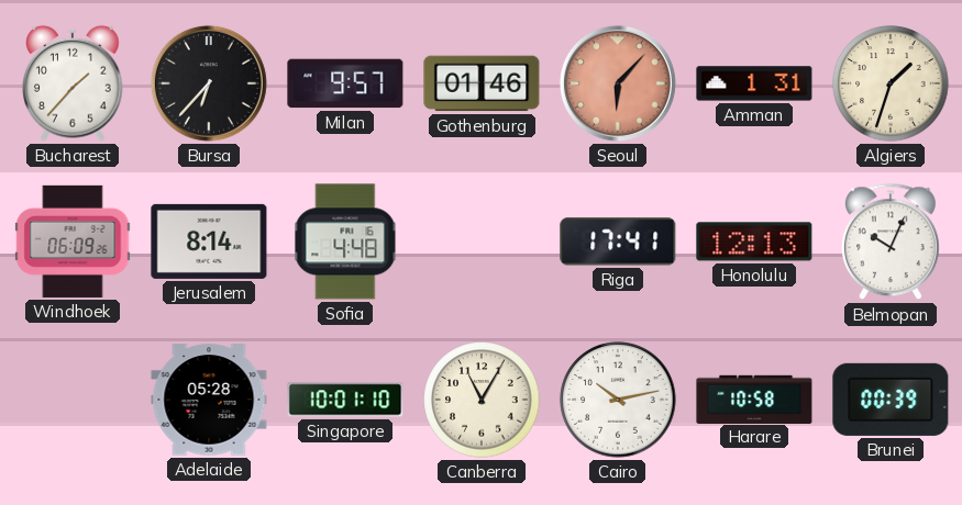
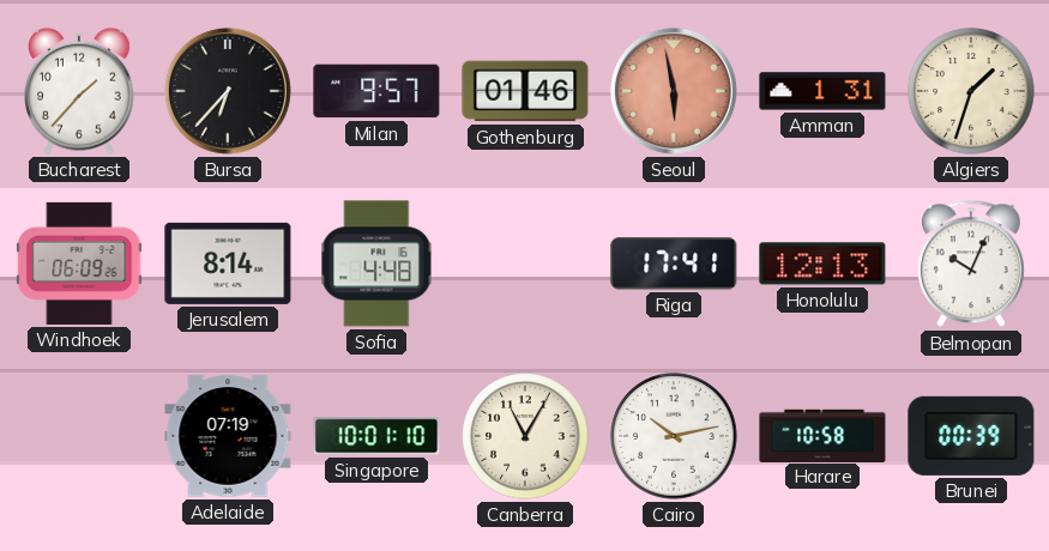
Seoul: 6:07 -> 5:58
Adelaide: 05:28 -> 07:19
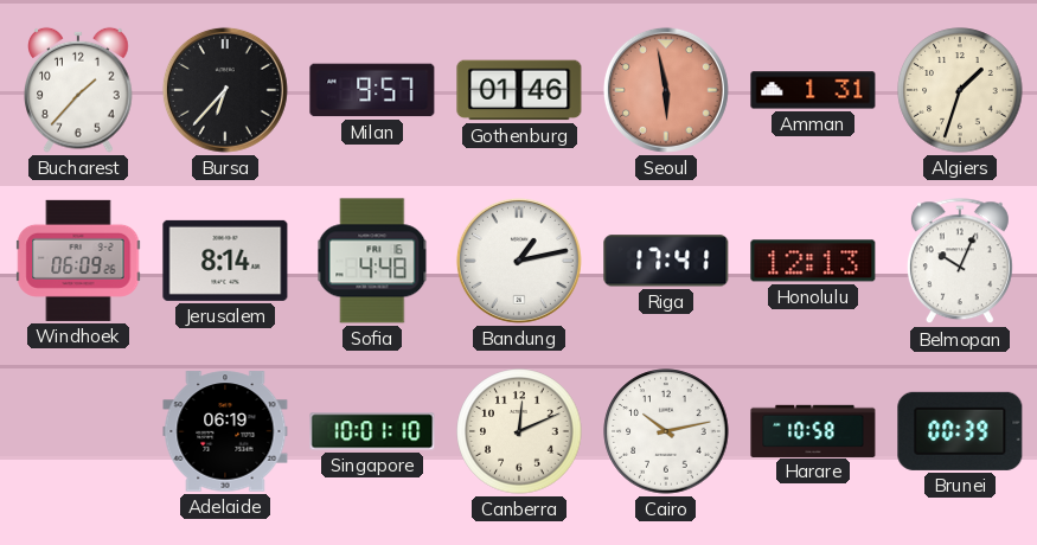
Bandung: none -> 1:13
Adelaide: 07:19 -> 06:19
Canberra: 11:05 -> 12:11
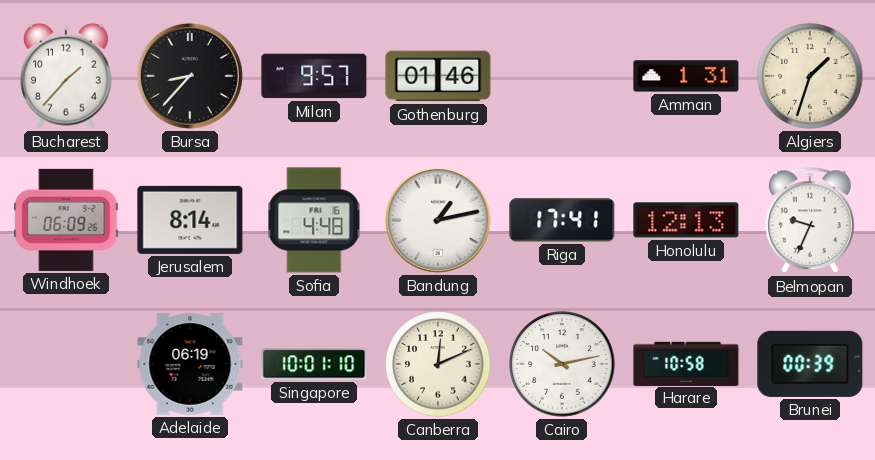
Bursa: 6:37 -> 8:37
Seoul: 5:58 -> none
Belmopan: 10:04 -> 9:34
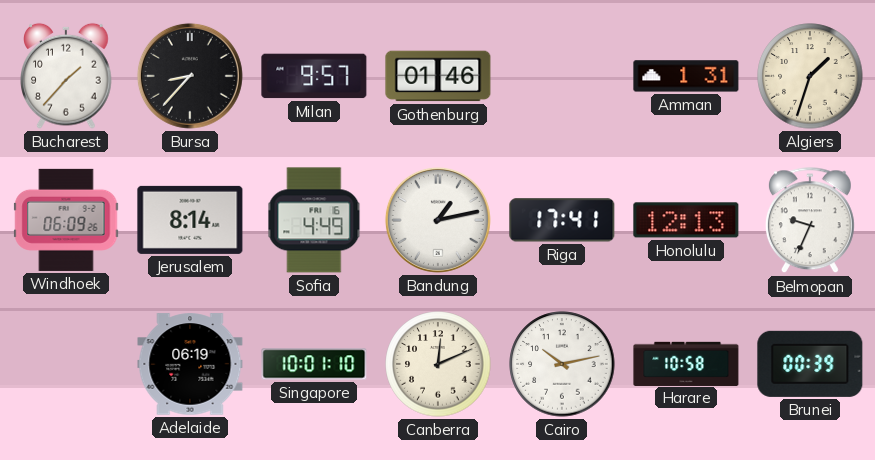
Sofia: 4:48 -> 4:49
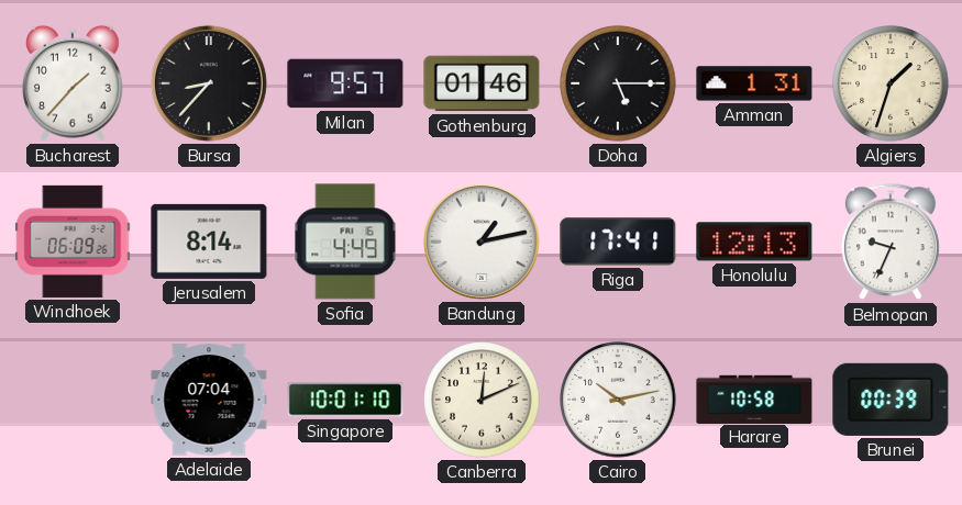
Doha: none -> 5:15
Adelaide: 06:19 -> 07:04
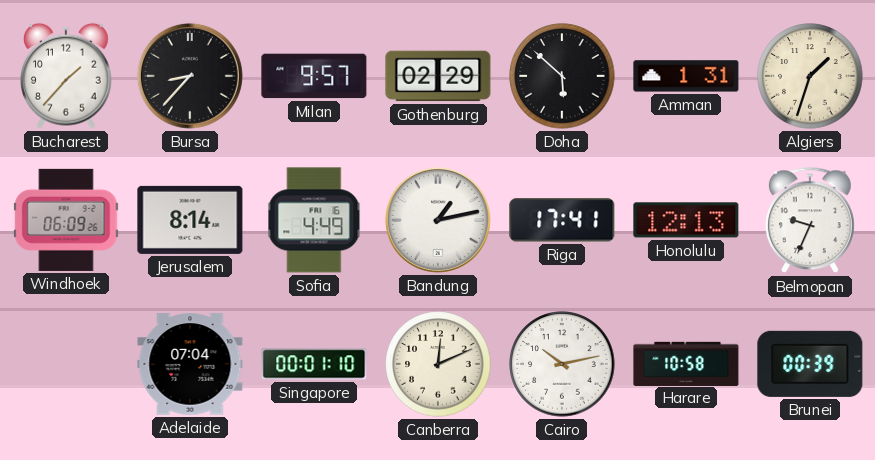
Gothenburg: 01:46 -> 02:29
Doha: 5:15 -> 5:52
Singapore: 10:01 -> 00:01
